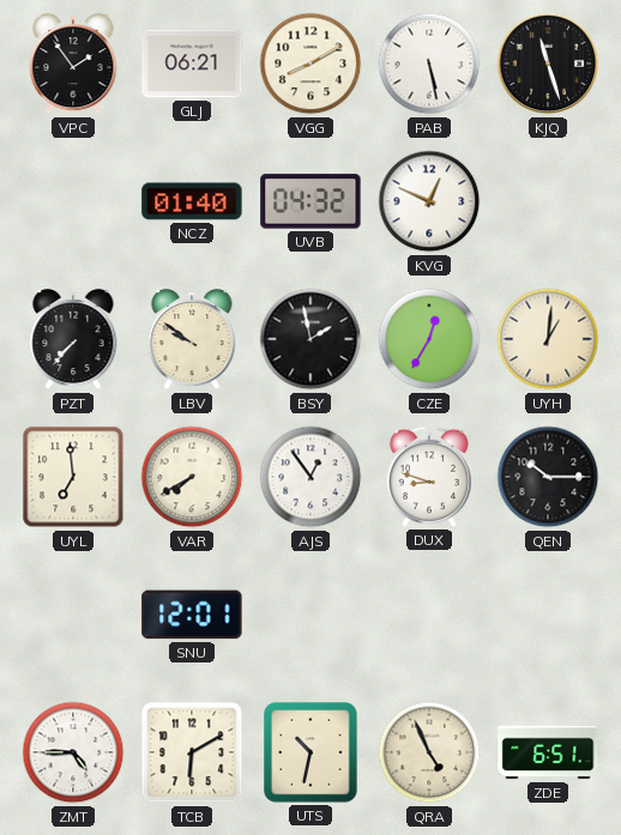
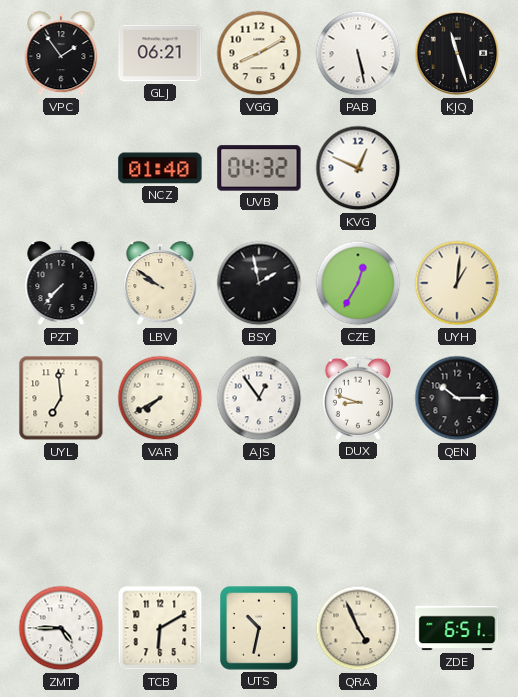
SNU: 12:01 -> none
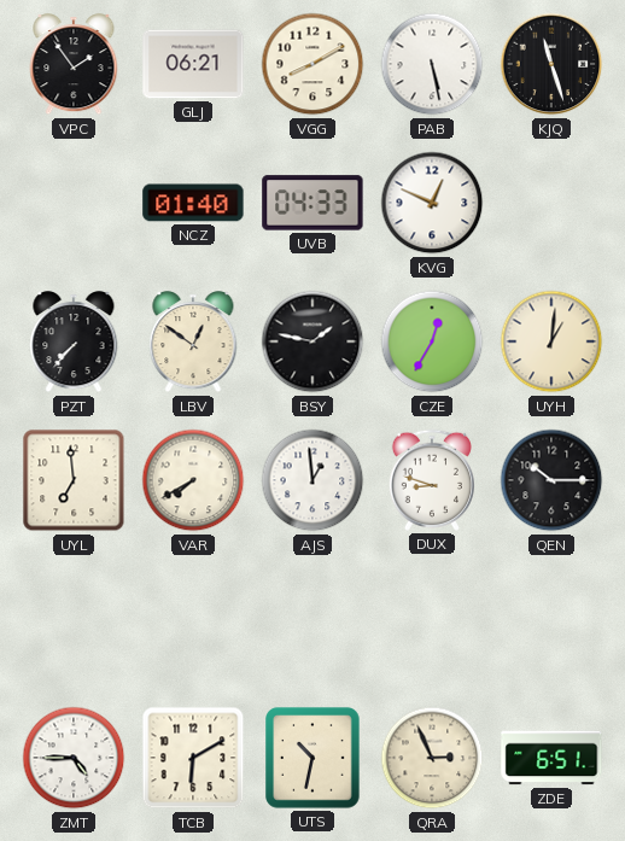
UVB: 04:32 -> 04:33
LBV: 9:51 -> 12:51
BSY: 1:58 -> 1:47
AJS: 12:54 -> 12:59
QRA: 4:56 -> 2:56
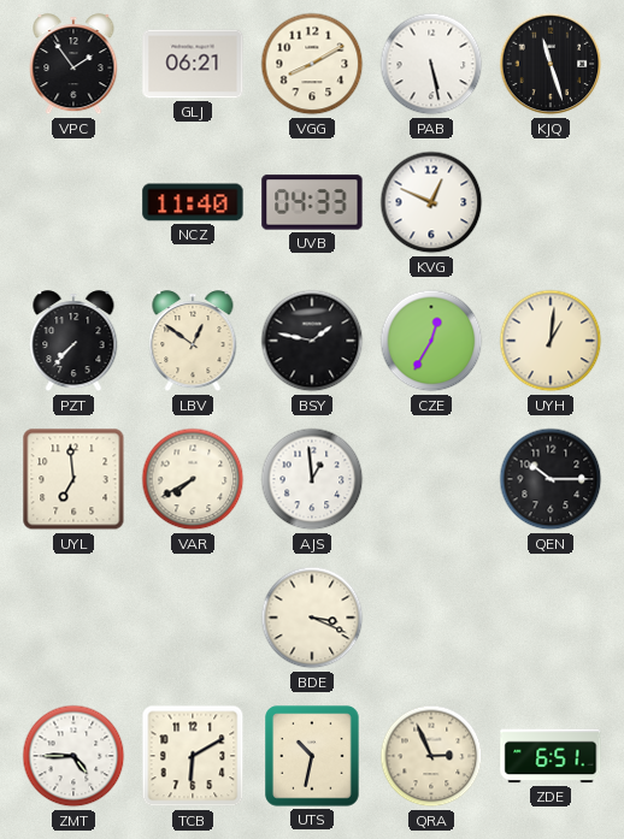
NCZ: 01:40 -> 11:40
DUX: 8:48 -> none
BDE: none -> 3:19
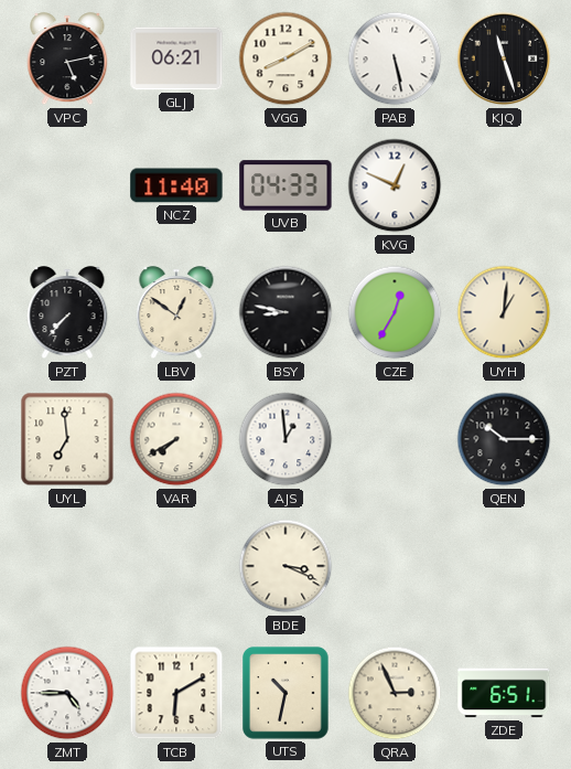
VPC: 1:54 -> 5:13
BSY: 1:47 -> 8:47
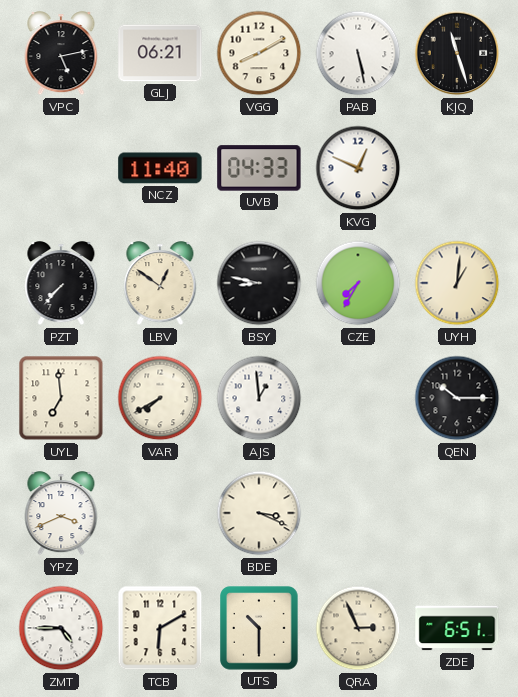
CZE: 12:35 -> 7:35
YPZ: none -> 3:41
UTS: 10:32 -> 10:30
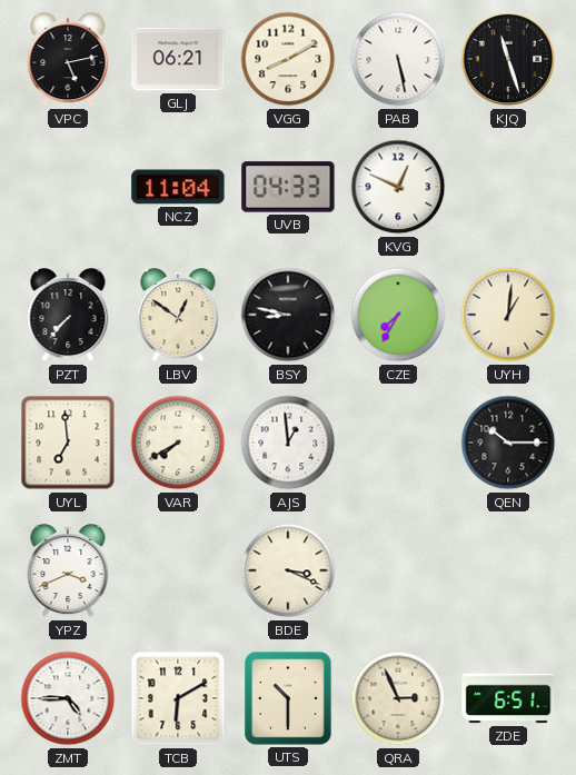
NCZ: 11:40 -> 11:04
